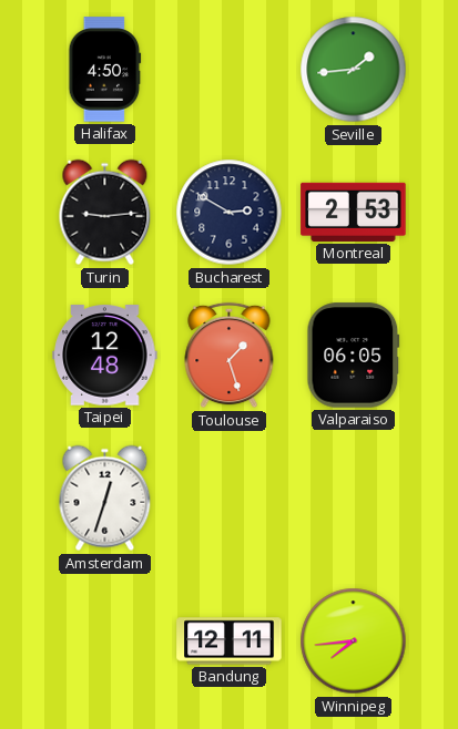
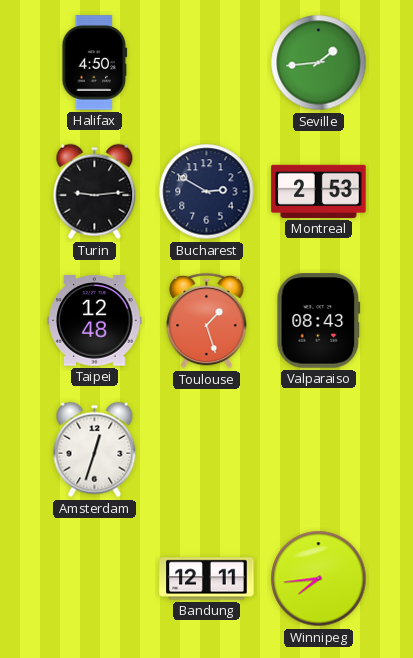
Valparaiso: 06:05 -> 08:43
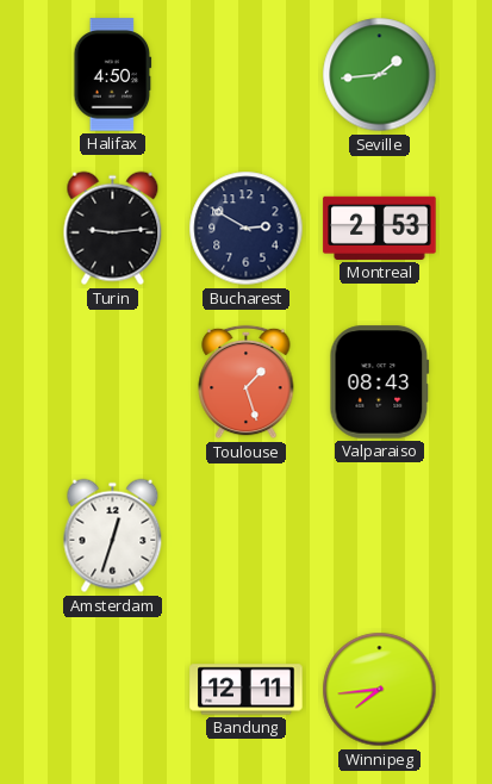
Taipei: 12:48 -> none
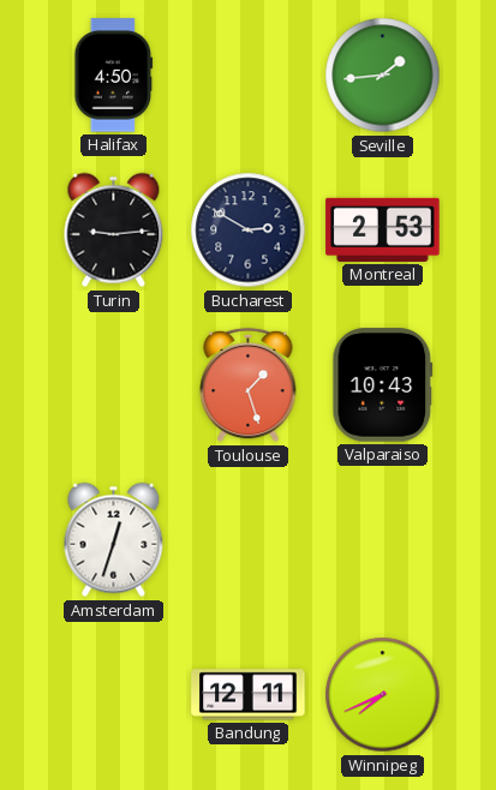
Valparaiso: 08:43 -> 10:43
Winnipeg: 7:44 -> 7:41
